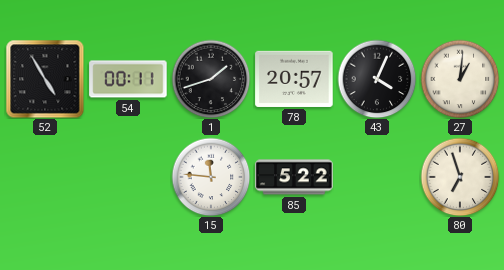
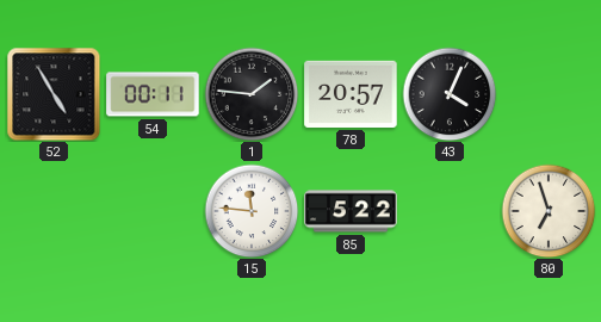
1: 1:42 -> 1:46
27: 1:01 -> none
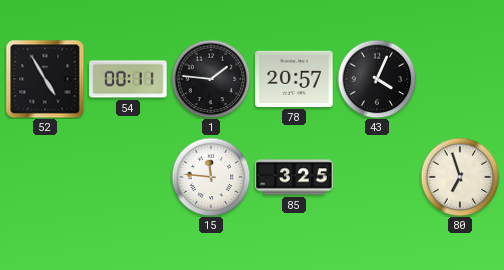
85: 5:22 -> 3:25
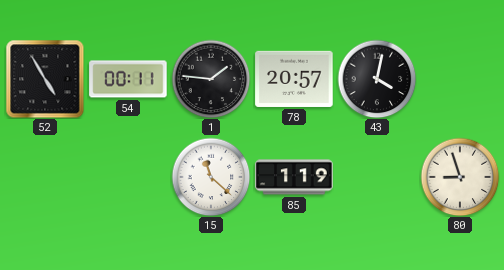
43: 4:04 -> 4:02
15: 11:46 -> 11:22
85: 3:25 -> 1:19
80: 6:57 -> 8:57
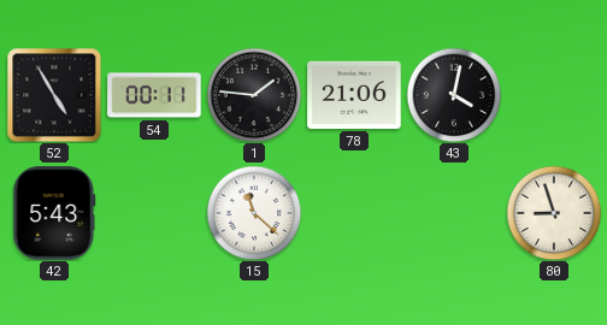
78: 20:57 -> 21:06
42: none -> 5:43
85: 1:19 -> none
